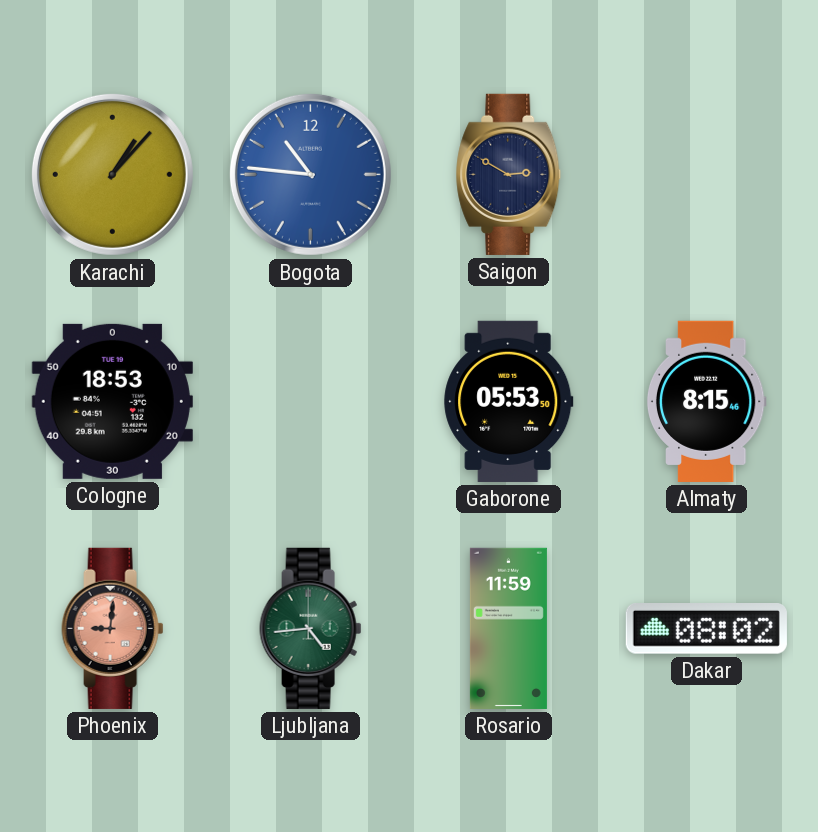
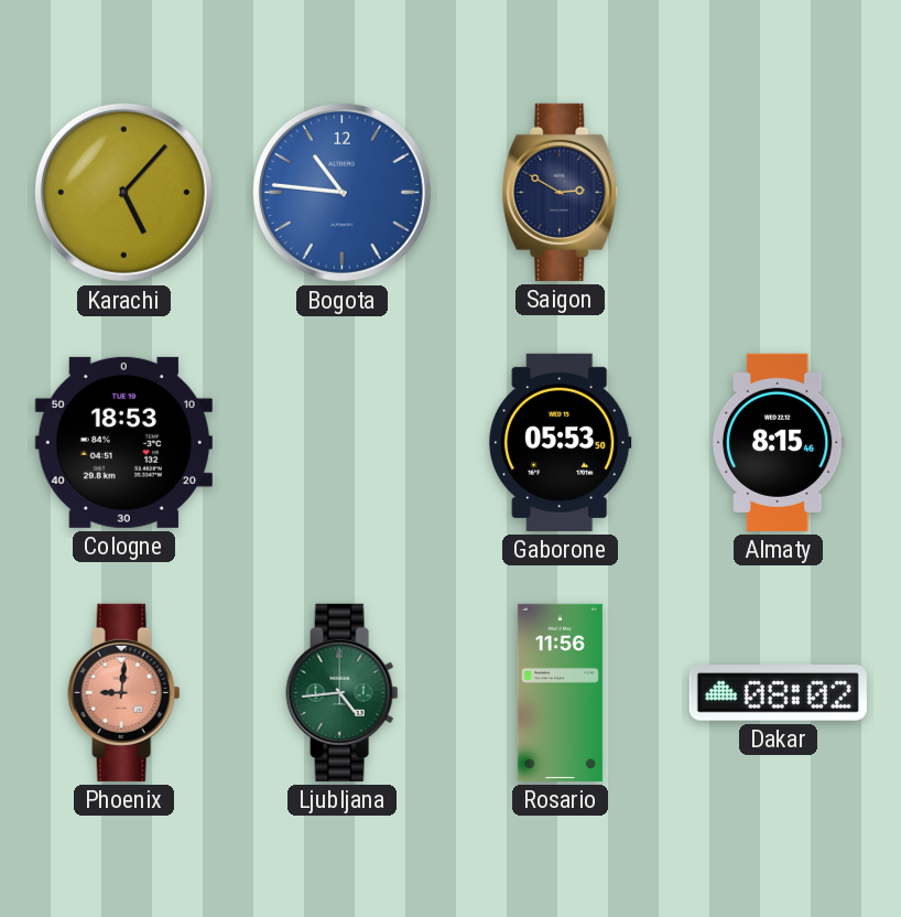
Karachi: 1:07 -> 5:07
Rosario: 11:59 -> 11:56
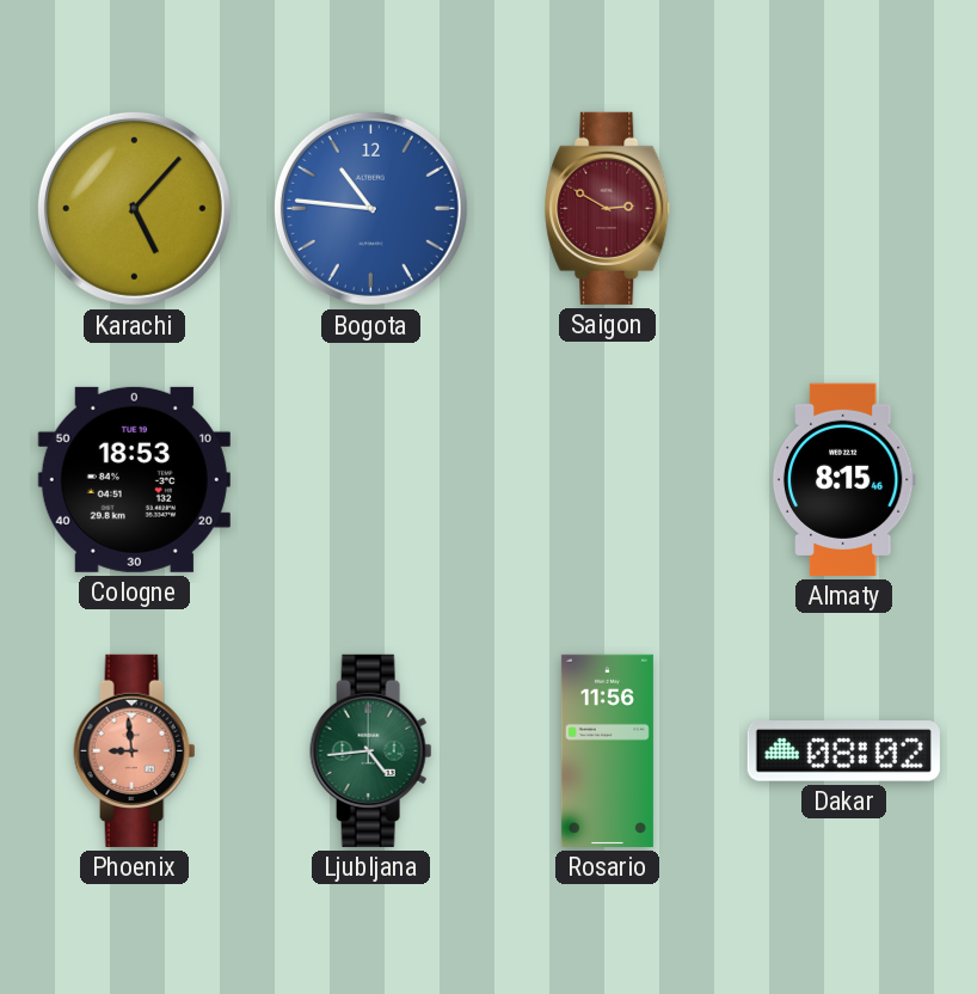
Saigon dial: navy -> burgundy
Gaborone: 05:53 -> none
Phoenix: 9:01 -> 8:59
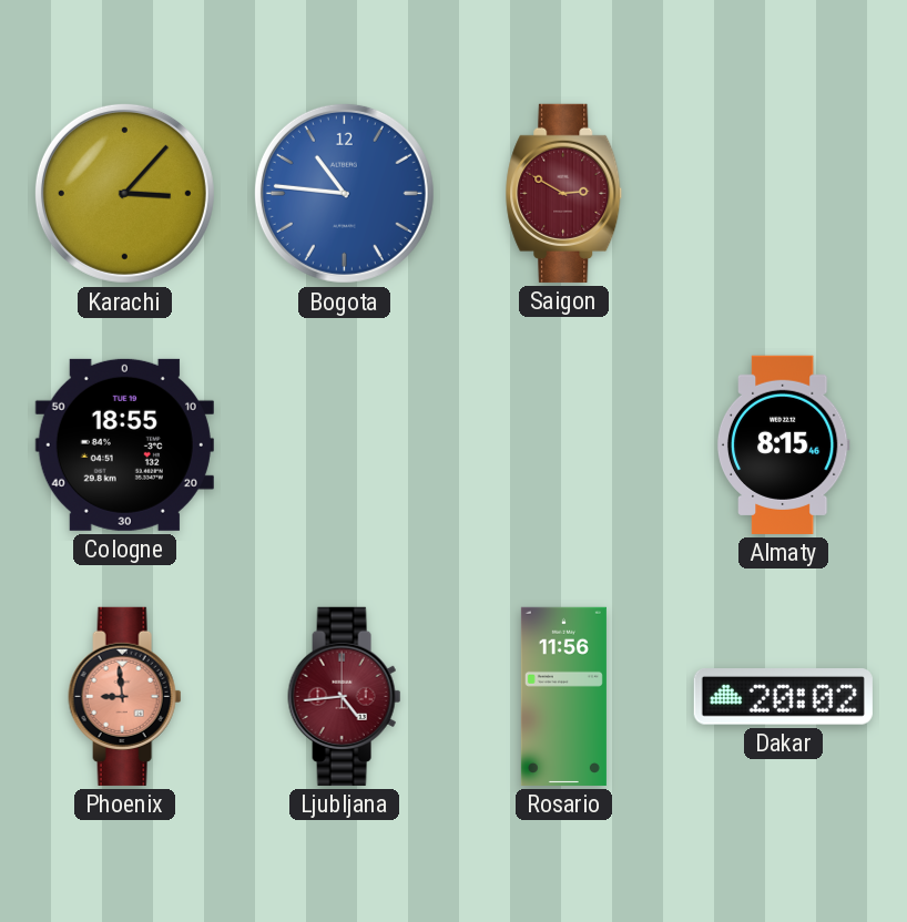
Karachi: 5:07 -> 3:07
Cologne: 18:53 -> 18:55
Ljubljana dial: green -> burgundy
Dakar: 08:02 -> 20:02
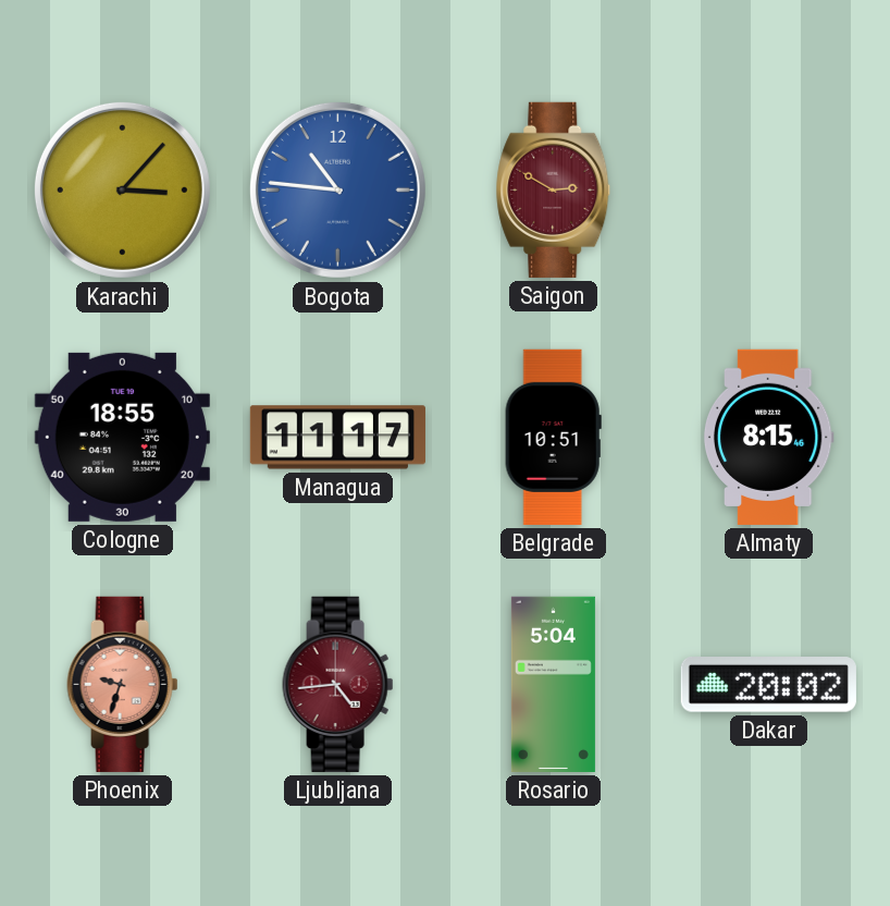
Managua: none -> 11:17
Belgrade: none -> 10:51
Phoenix: 8:59 -> 9:33
Rosario: 11:56 -> 5:04
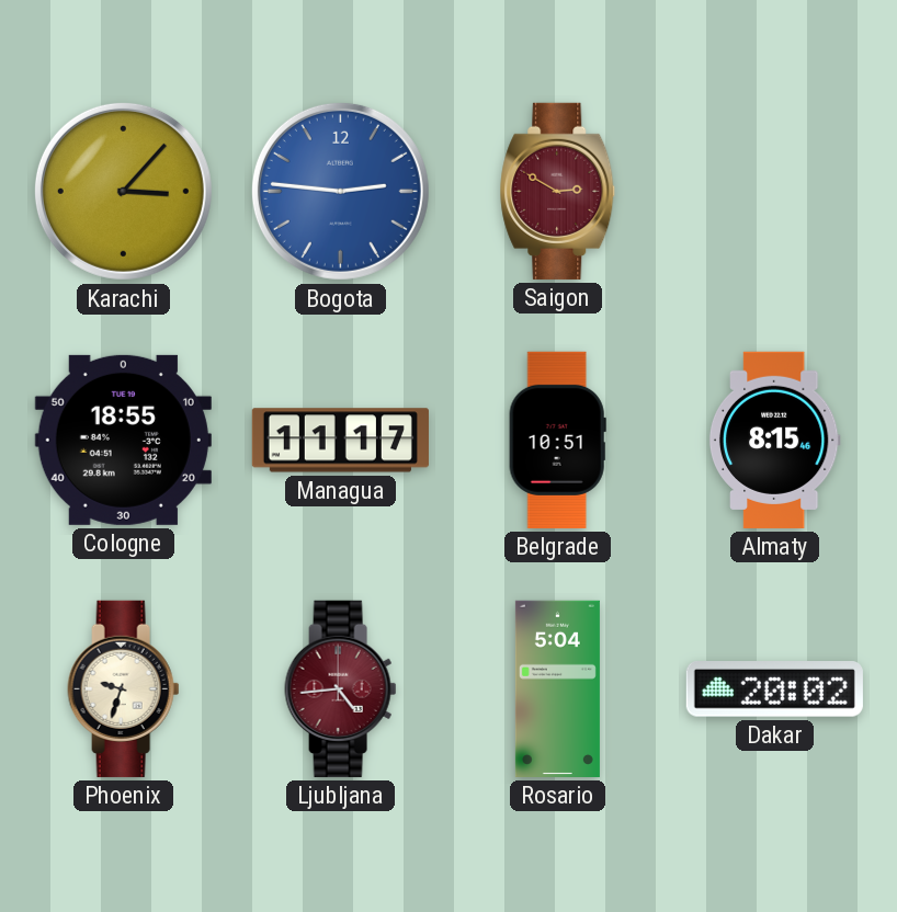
Bogota: 10:46 -> 2:46
Phoenix dial: salmon -> cream
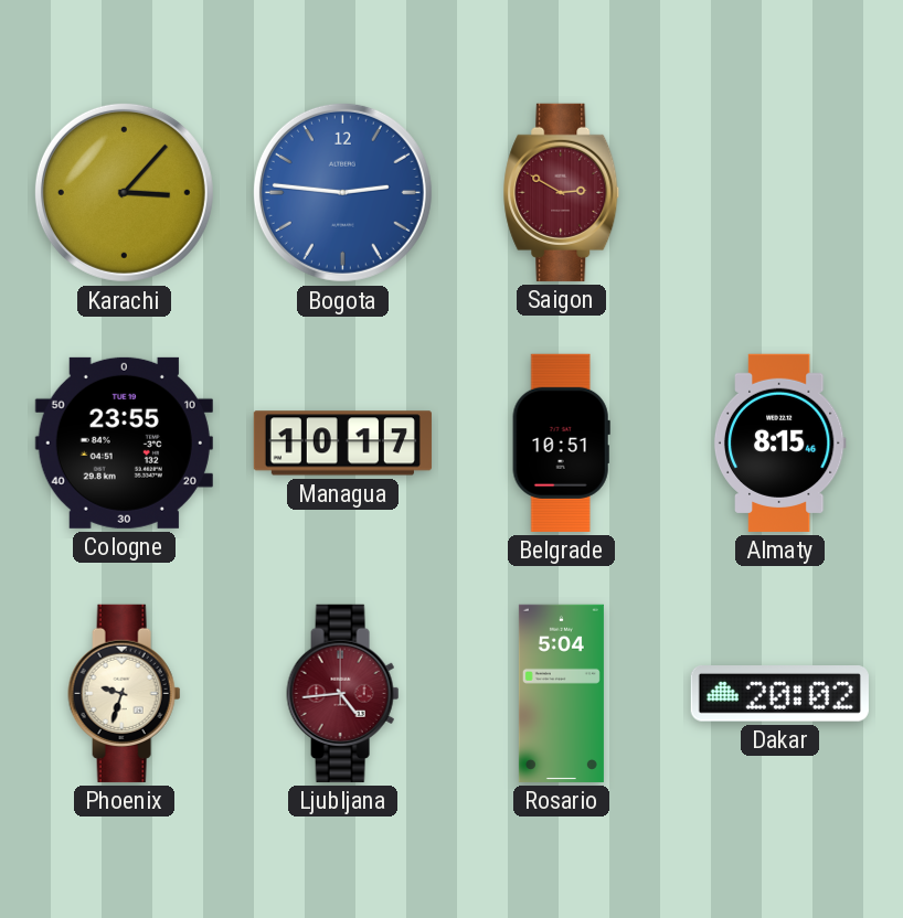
Cologne: 18:55 -> 23:55
Managua: 11:17 -> 10:17
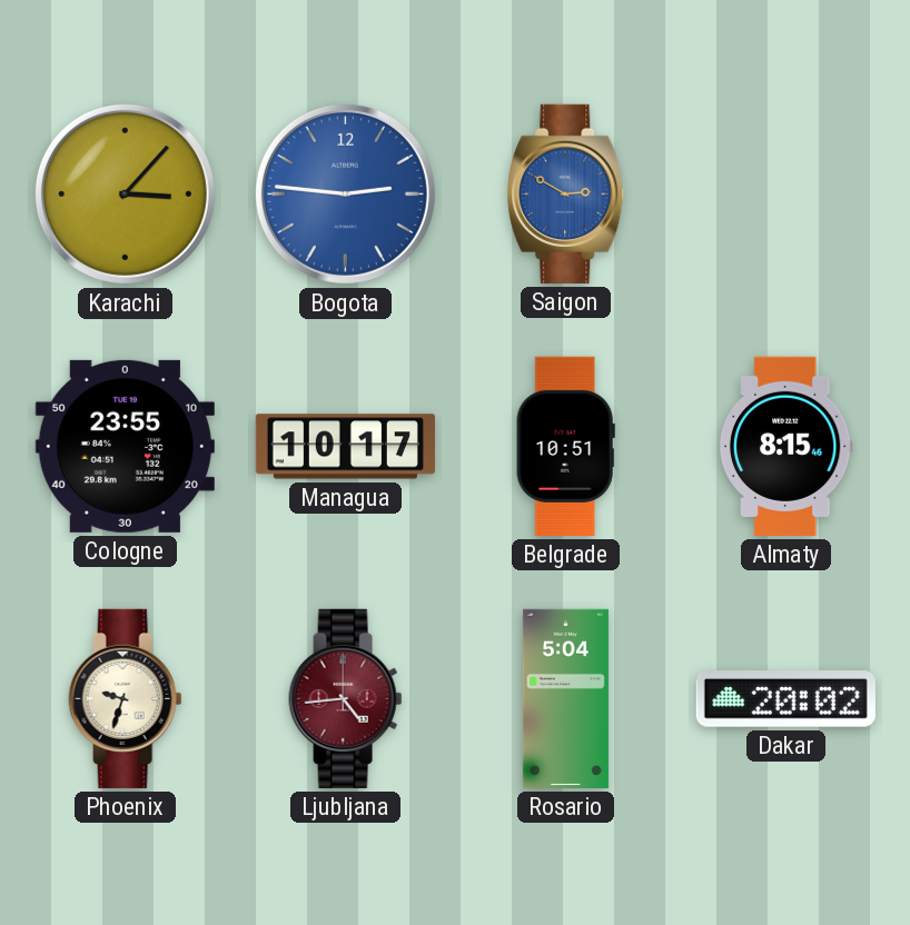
Saigon dial: burgundy -> blue
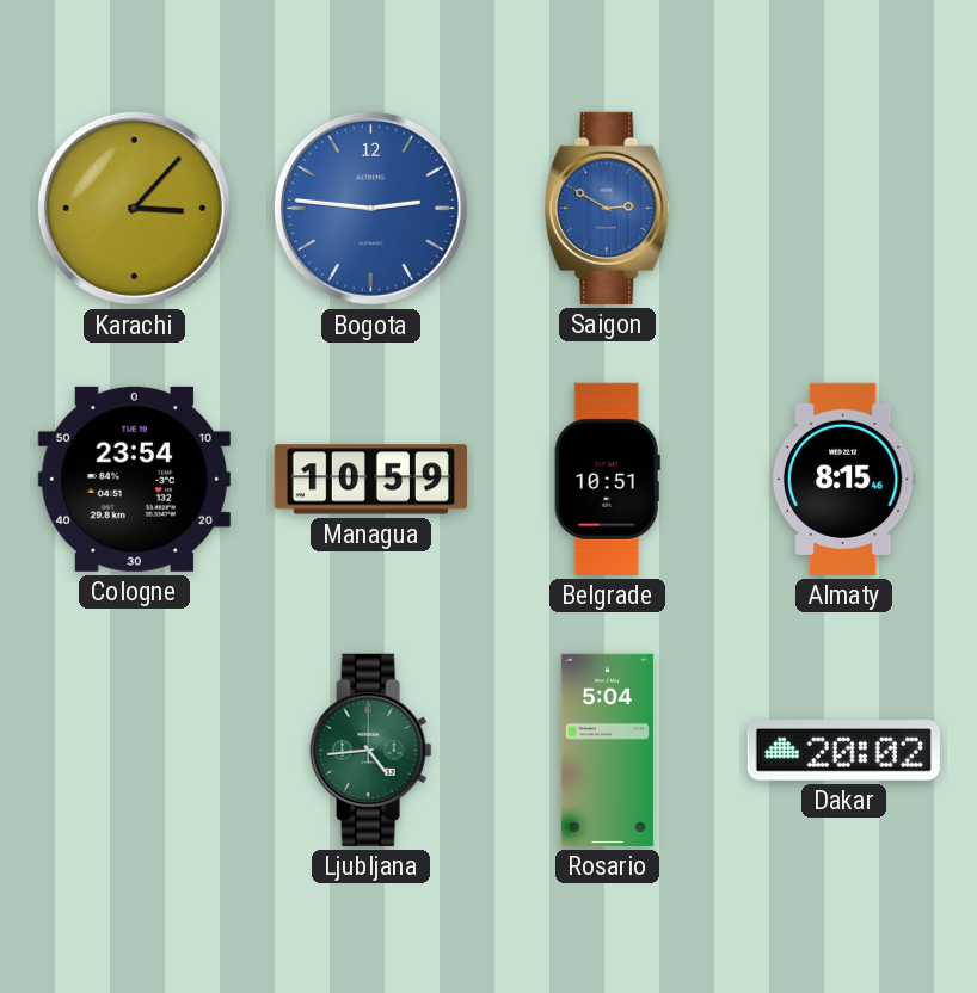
Cologne: 23:55 -> 23:54
Managua: 10:17 -> 10:59
Phoenix: 9:33 -> none
Ljubljana dial: burgundy -> green
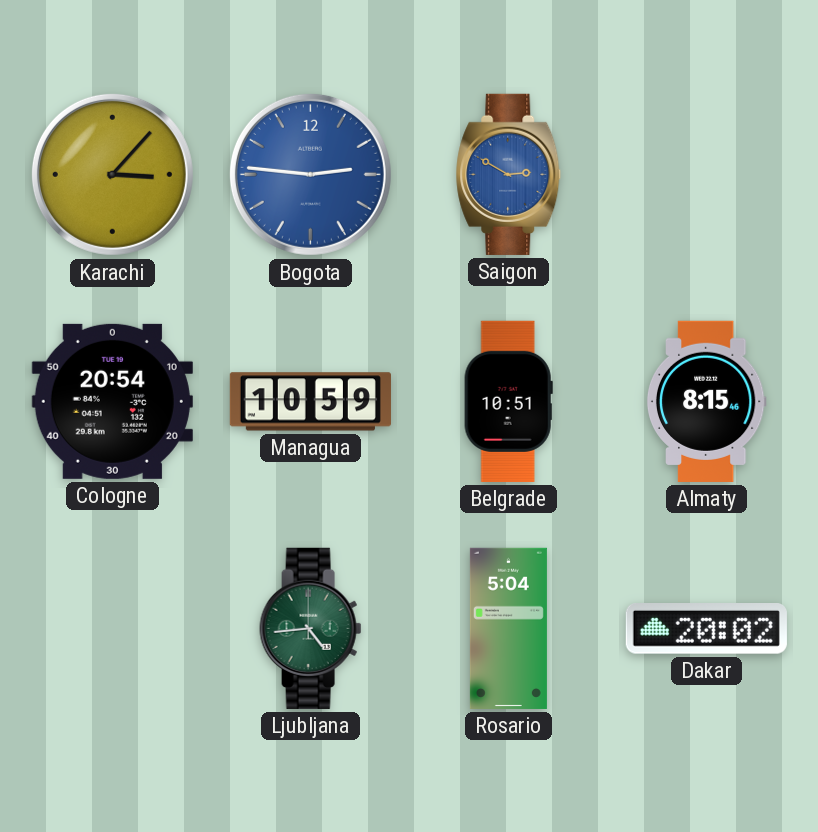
Cologne: 23:54 -> 20:54
